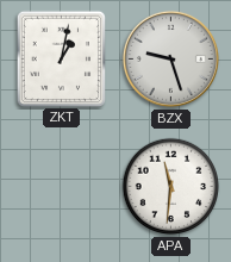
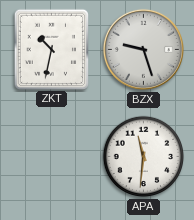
ZKT: 1:02 -> 10:32
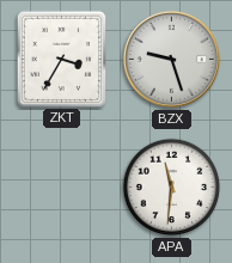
ZKT: 10:32 -> 3:35
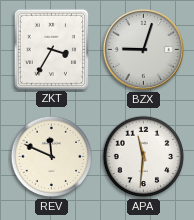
BZX: 9:27 -> 9:03
REV: none -> 11:49
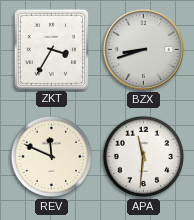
BZX: 9:03 -> 8:42
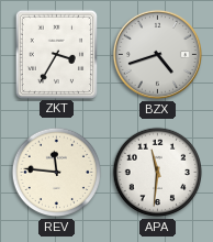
BZX: 8:42 -> 4:42
REV: 11:49 -> 11:46
